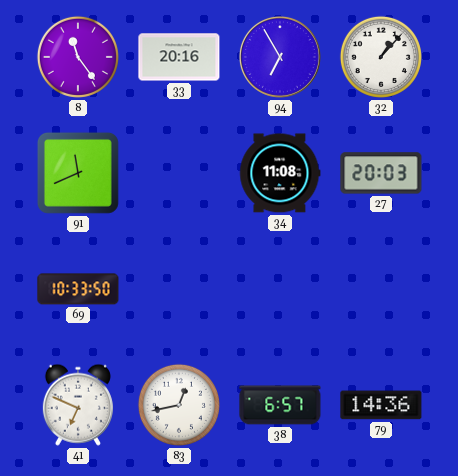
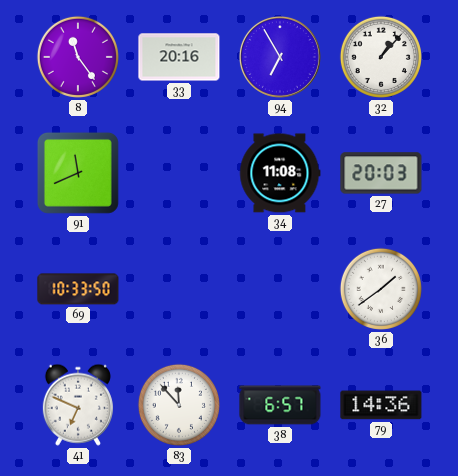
36: none -> 1:39
83: 12:43 -> 11:53
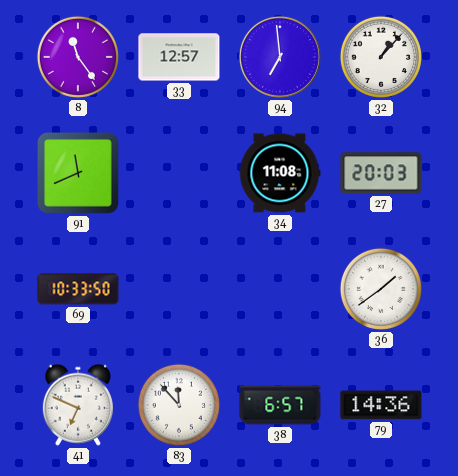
33: 20:16 -> 12:57
94: 6:55 -> 6:59
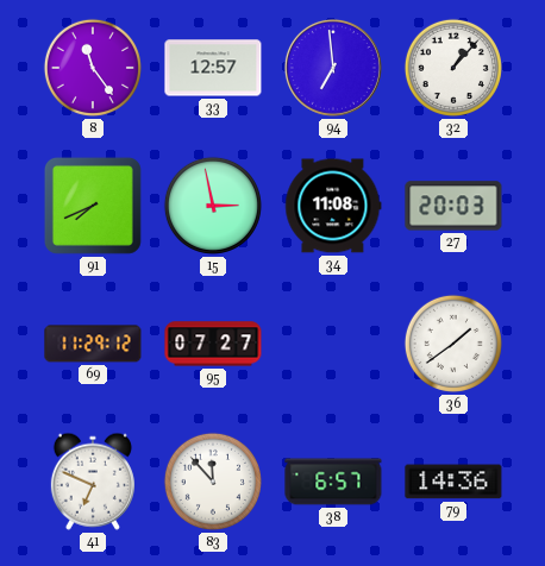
91: 11:41 -> 7:41
15: none -> 2:58
69: 10:33 -> 11:29
95: none -> 07:27
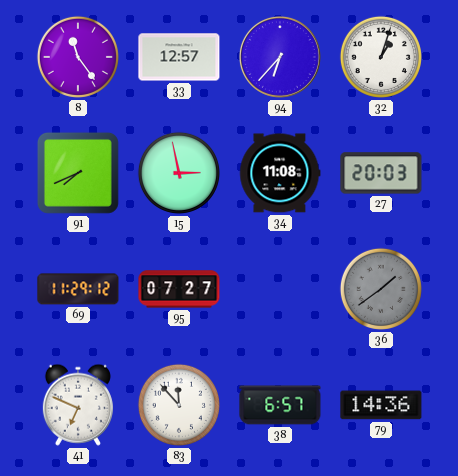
94: 6:59 -> 6:37
32: 1:07 -> 1:03
36 dial: white -> grey
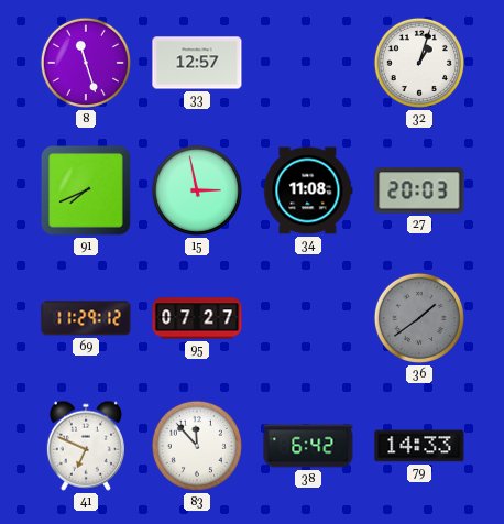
8: 11:24 -> 11:27
94: 6:37 -> none
38: 6:57 -> 6:42
79: 14:36 -> 14:33
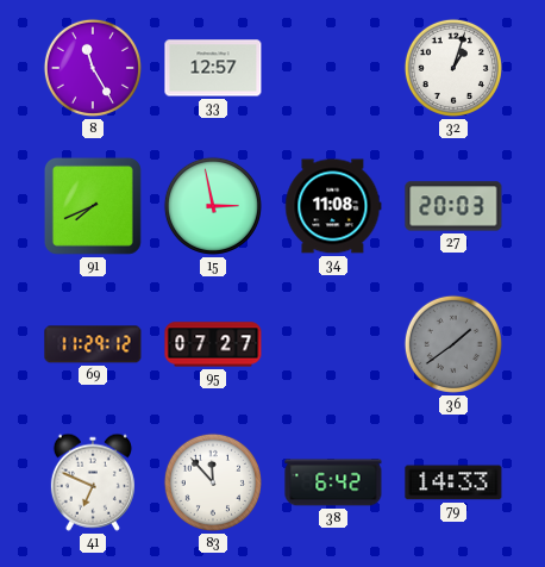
8: 11:27 -> 11:25
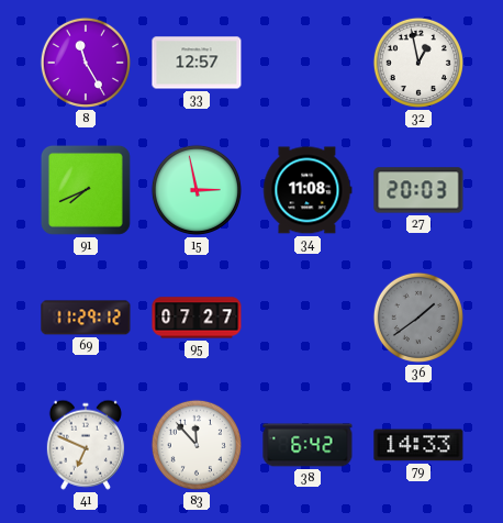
32: 1:03 -> 12:58
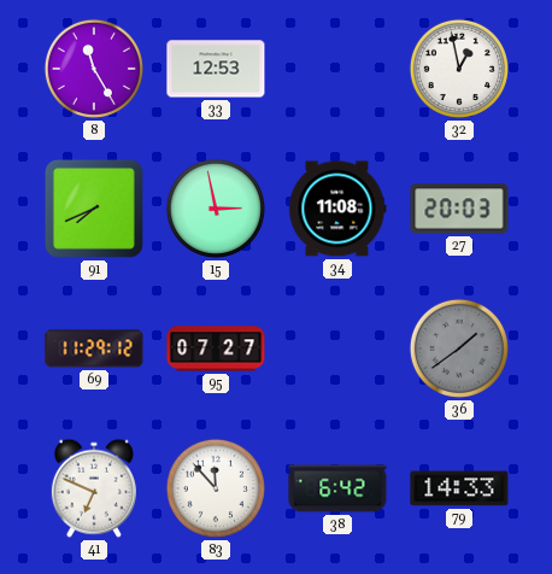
33: 12:57 -> 12:53
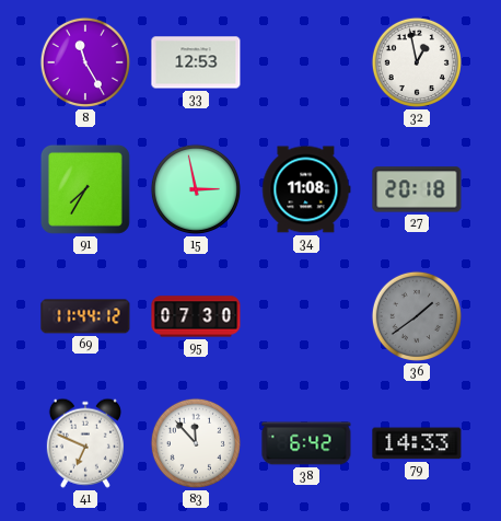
91: 7:41 -> 7:35
27: 20:03 -> 20:18
69: 11:29 -> 11:44
95: 07:27 -> 07:30
